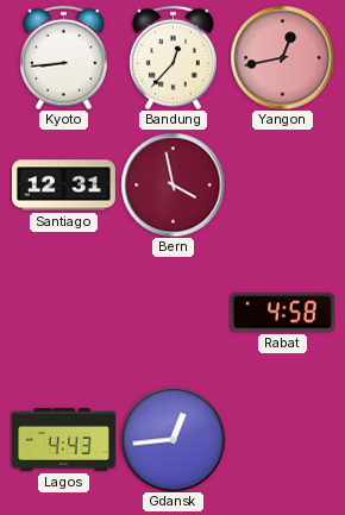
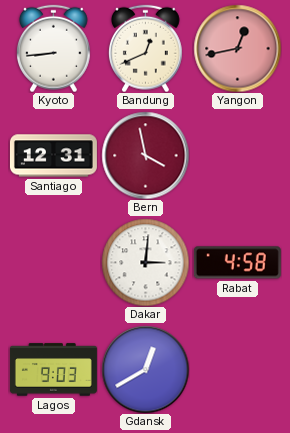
Bandung: 12:37 -> 12:41
Dakar: none -> 3:01
Lagos: 4:43 -> 9:03
Gdansk: 12:44 -> 12:40
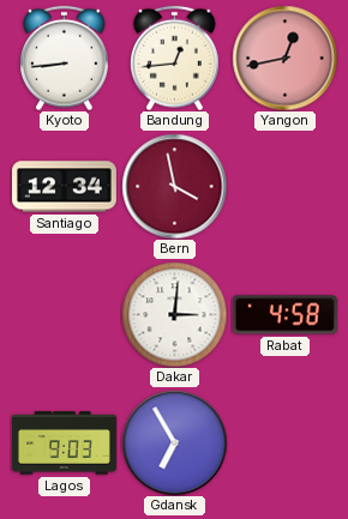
Bandung: 12:41 -> 12:44
Santiago: 12:31 -> 12:34
Gdansk: 12:40 -> 6:55
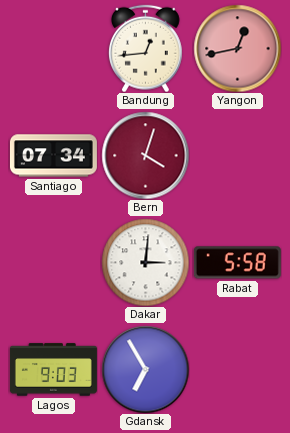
Kyoto: 8:44 -> none
Santiago: 12:34 -> 07:34
Bern: 3:58 -> 4:03
Rabat: 4:58 -> 5:58
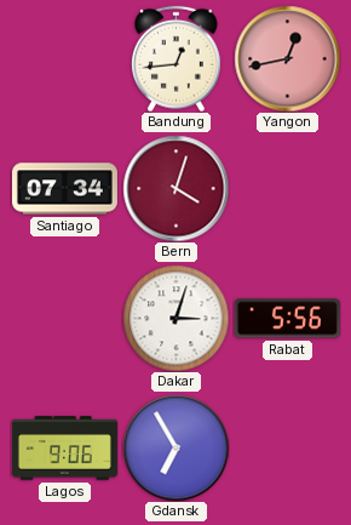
Dakar: 3:01 -> 3:03
Rabat: 5:58 -> 5:56
Lagos: 9:03 -> 9:06
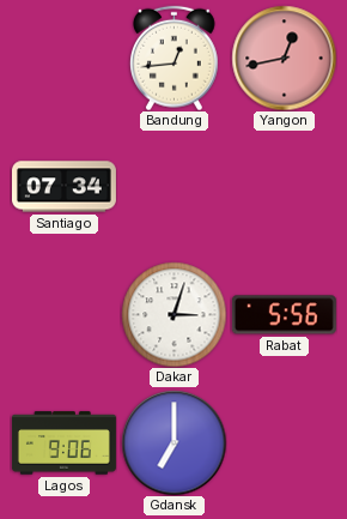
Bern: 4:03 -> none
Gdansk: 6:55 -> 7:00
